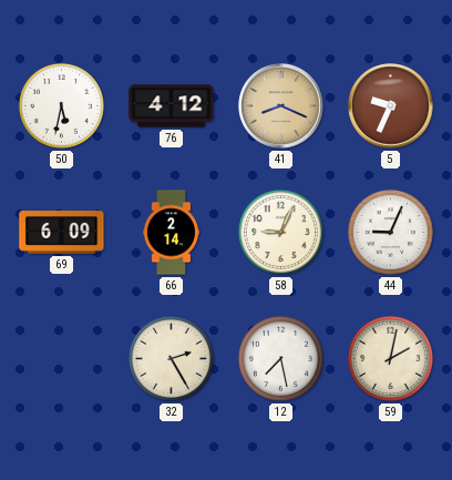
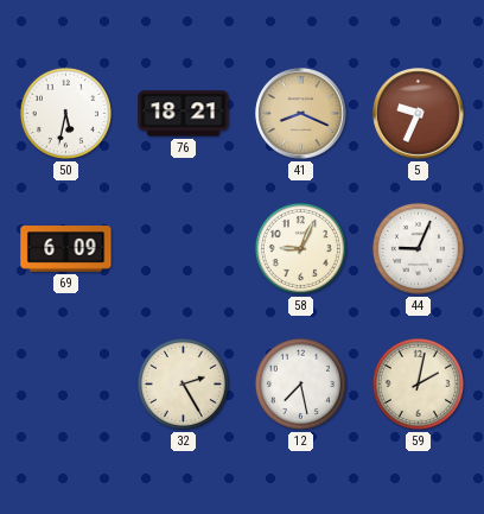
76: 4:12 -> 18:21
66: 2:14 -> none
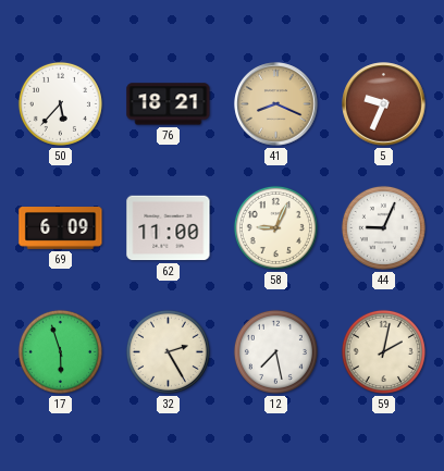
50: 5:32 -> 5:37
62: none -> 11:00
17: none -> 5:57
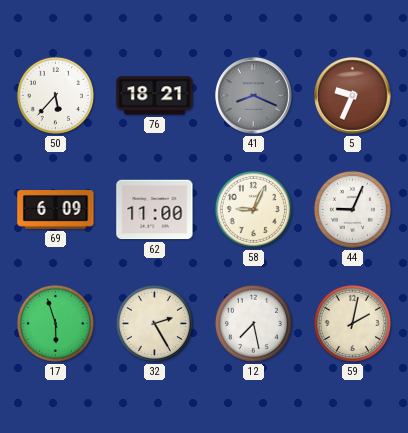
41 dial: champagne -> grey
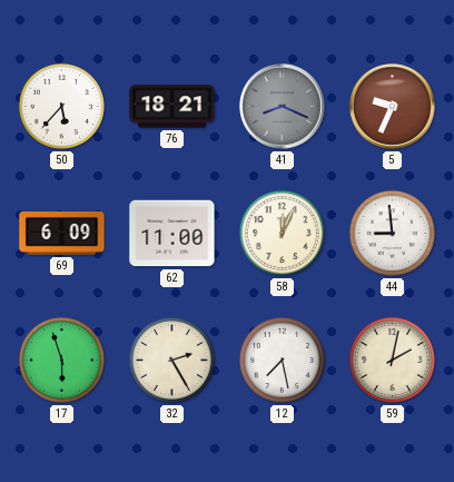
58: 9:04 -> 12:04
44: 9:04 -> 8:59
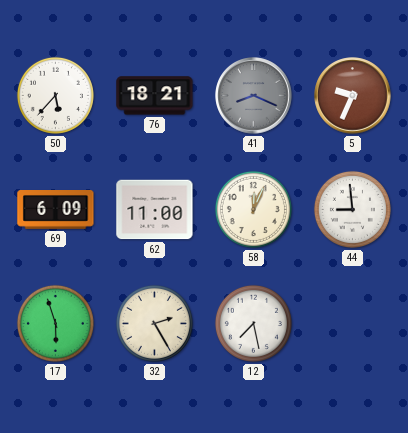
59: 2:02 -> none
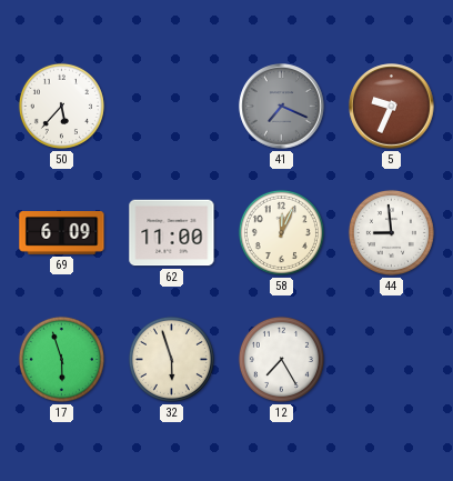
76: 18:21 -> none
41: 8:19 -> 7:19
32: 2:25 -> 5:57
12: 7:28 -> 7:25
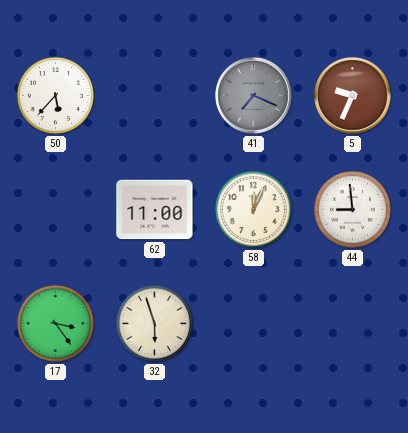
69: 6:09 -> none
17: 5:57 -> 3:24
12: 7:25 -> none
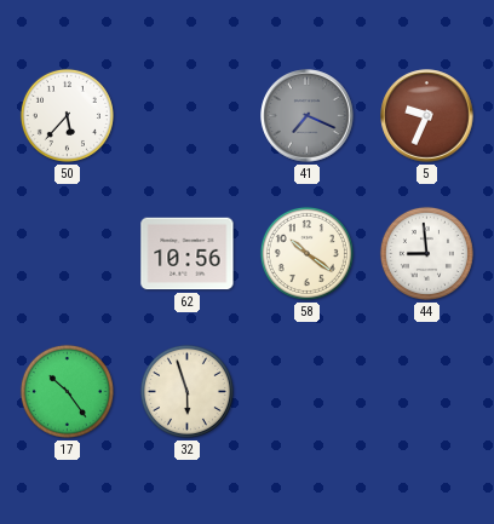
62: 11:00 -> 10:56
58: 12:04 -> 10:21
17: 3:24 -> 10:24
